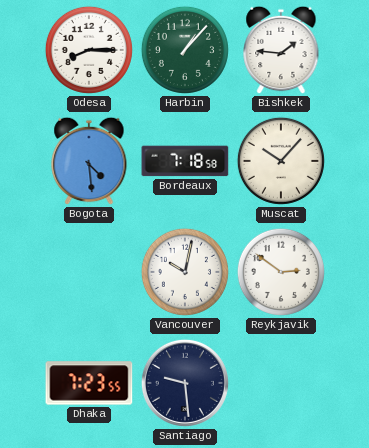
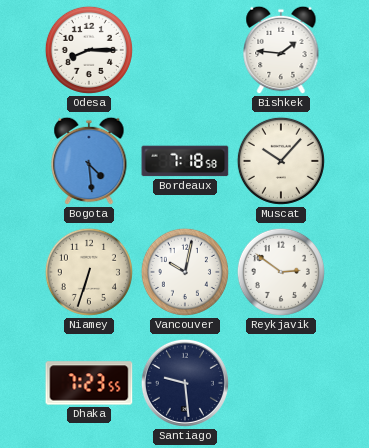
Harbin: 1:07 -> none
Niamey: none -> 6:33
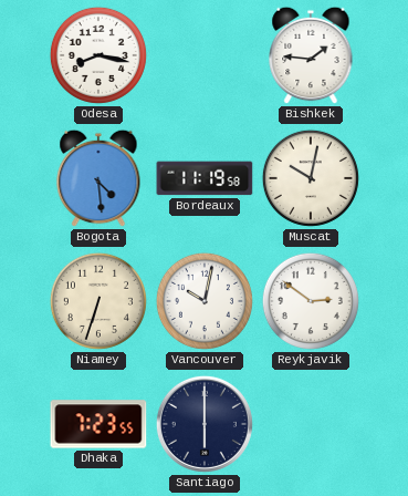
Odesa: 8:15 -> 8:17
Bordeaux: 7:18 -> 11:19
Muscat: 10:07 -> 10:02
Santiago: 9:29 -> 6:00
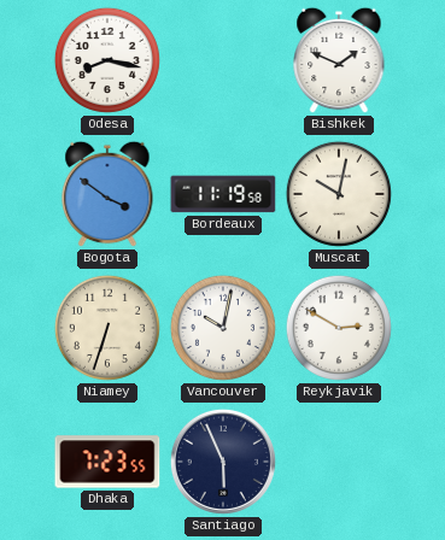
Bishkek: 1:46 -> 1:49
Bogota: 4:29 -> 3:51
Reykjavik: 2:51 -> 2:50
Santiago: 6:00 -> 5:56
